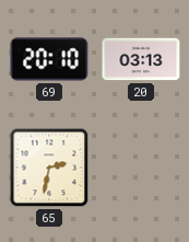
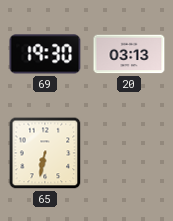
69: 20:10 -> 19:30
65: 2:32 -> 6:32
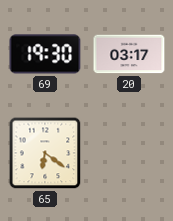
20: 03:13 -> 03:17
65: 6:32 -> 6:21
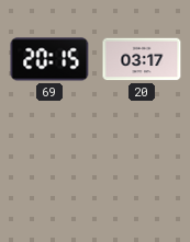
69: 19:30 -> 20:15
65: 6:21 -> none
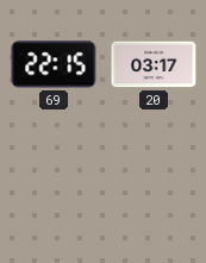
69: 20:15 -> 22:15
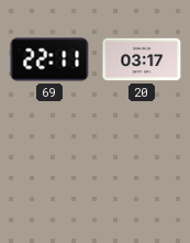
69: 22:15 -> 22:11
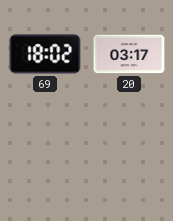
69: 22:11 -> 18:02
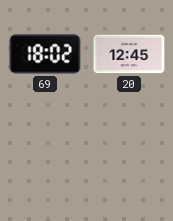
20: 03:17 -> 12:45
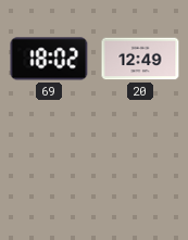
20: 12:45 -> 12:49
